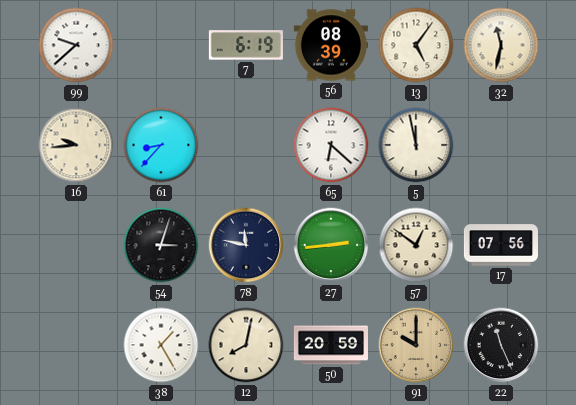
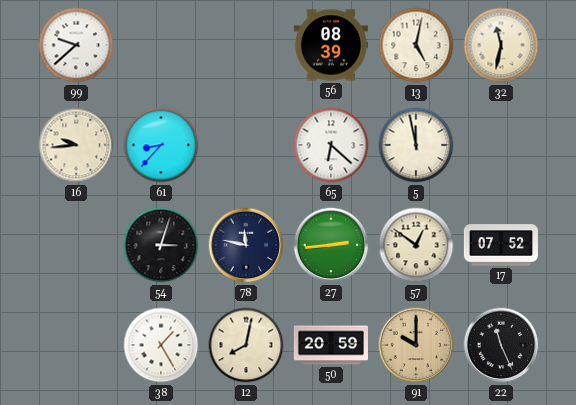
7: 6:19 -> none
13: 5:06 -> 5:02
17: 07:56 -> 07:52
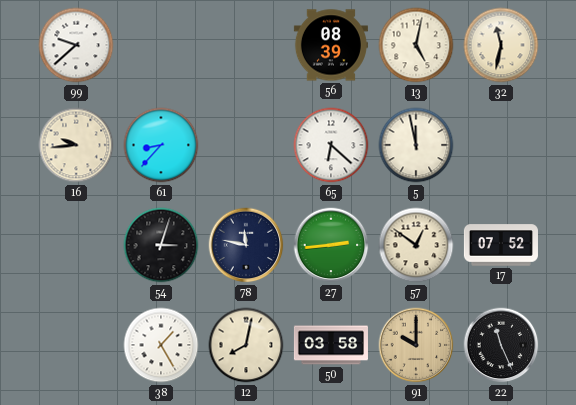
50: 20:59 -> 03:58
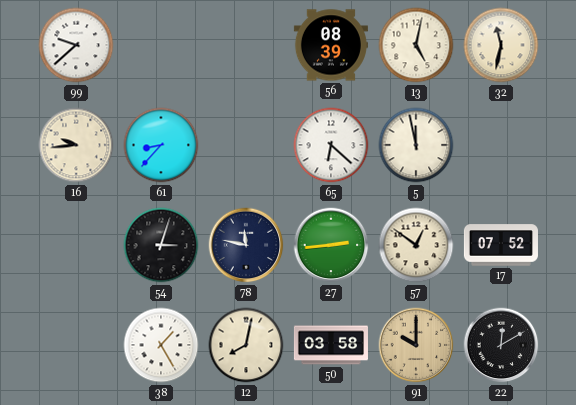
22: 11:26 -> 12:10
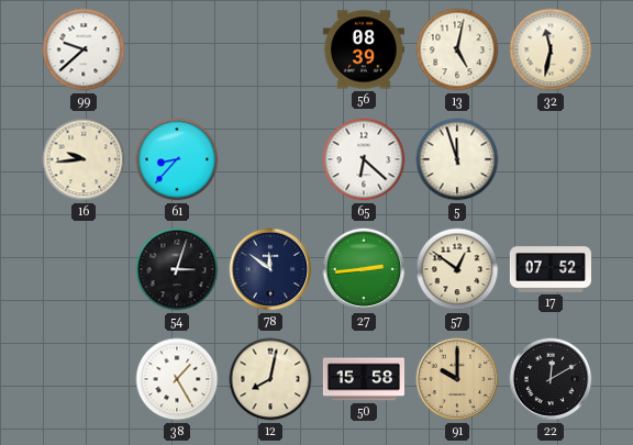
5: 11:58 -> 11:57
78: 11:47 -> 11:51
50: 03:58 -> 15:58
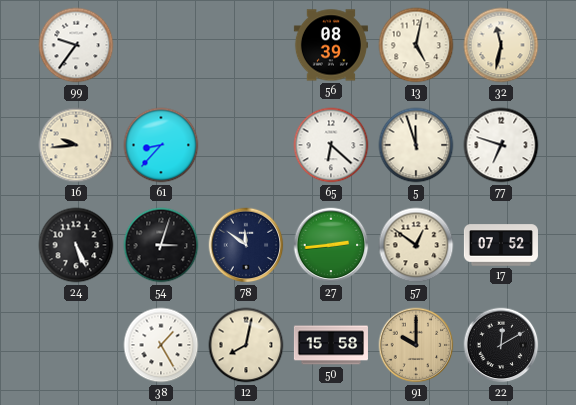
99: 9:38 -> 9:36
77: none -> 6:48
24: none -> 5:26
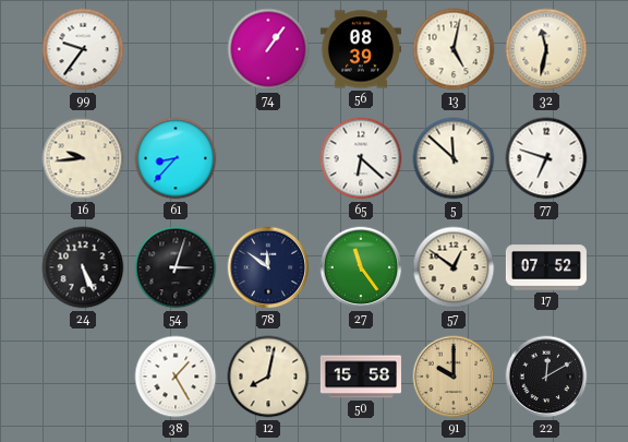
74: none -> 1:06
5: 11:57 -> 11:52
27: 2:44 -> 11:24
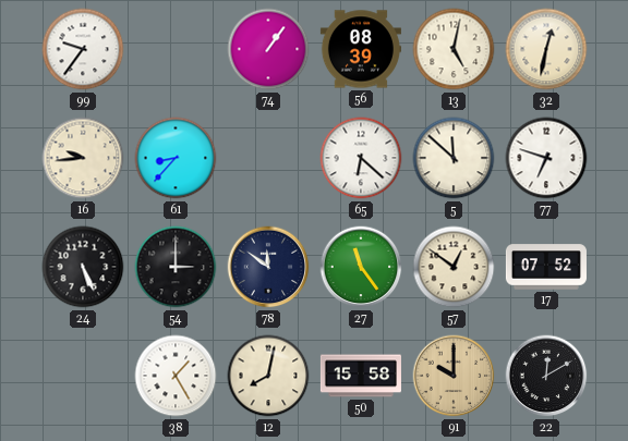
32: 11:32 -> 12:32
54: 3:03 -> 3:00
